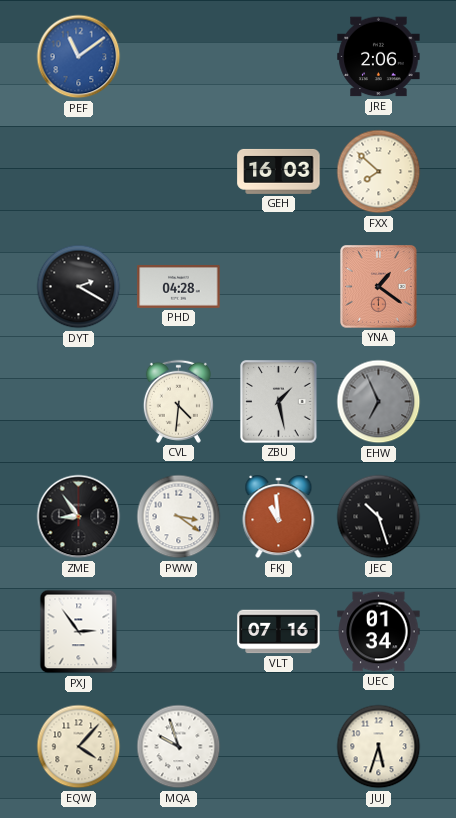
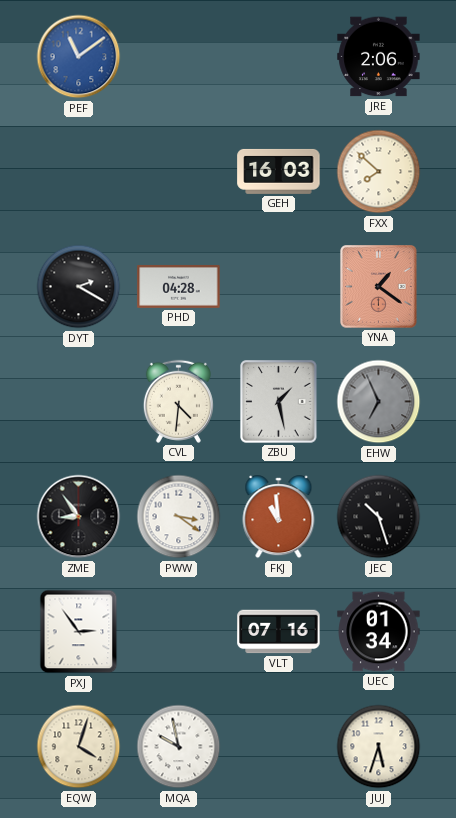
EQW: 4:07 -> 4:03
MQA: 9:57 -> 9:58
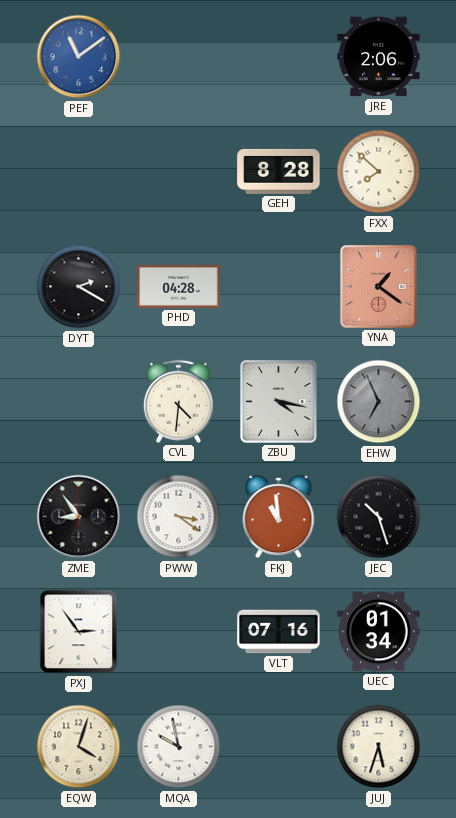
GEH: 16:03 -> 8:28
ZBU: 1:28 -> 4:17
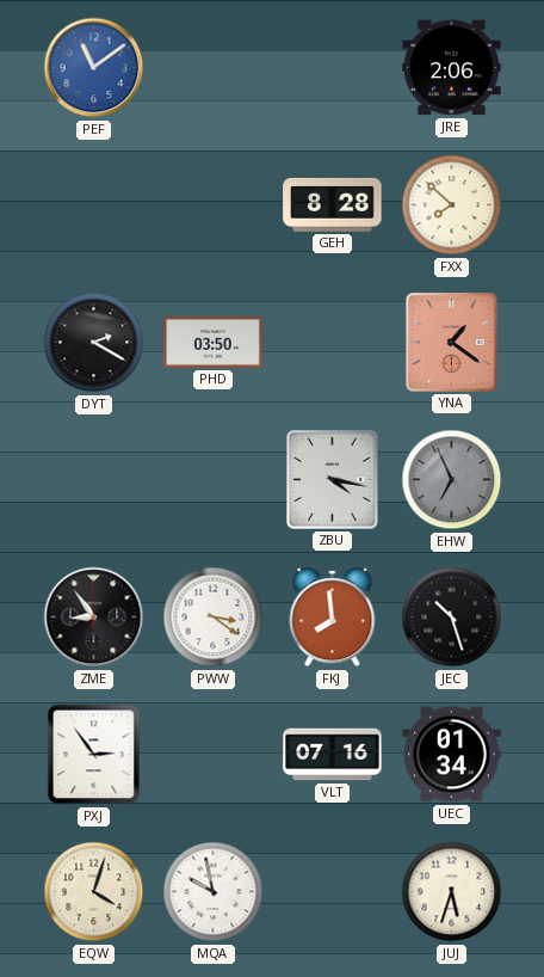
PHD: 04:28 -> 03:50
CVL: 4:31 -> none
FKJ: 10:59 -> 7:59
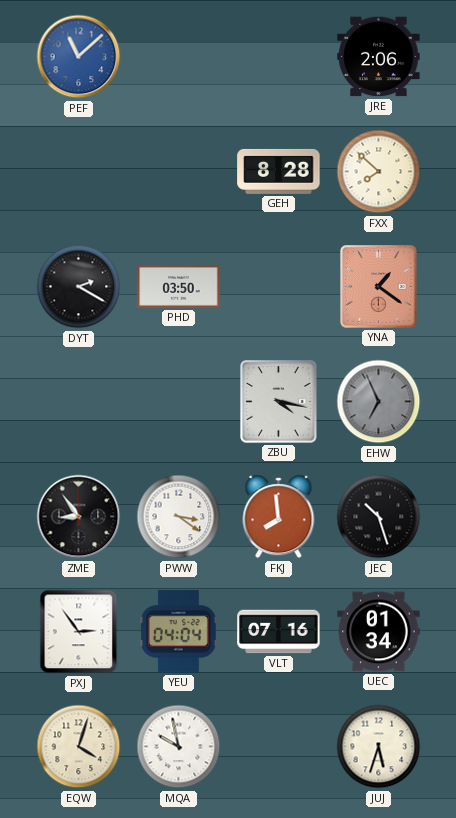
PEF: 11:09 -> 11:08
YEU: none -> 04:04
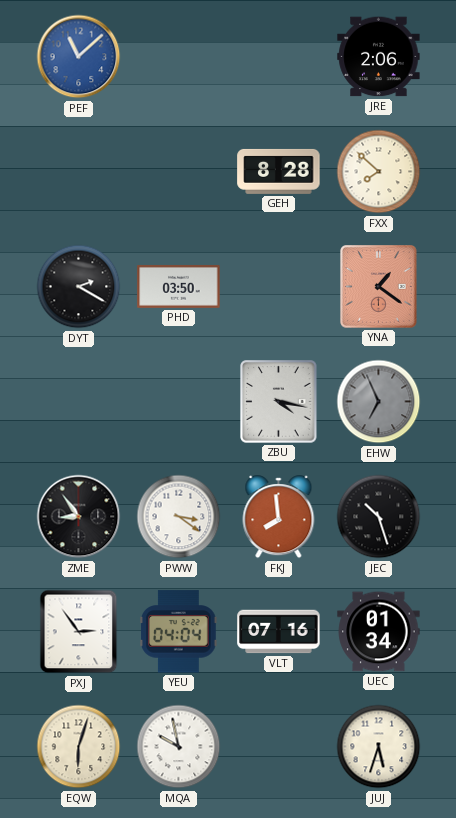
EQW: 4:03 -> 6:03
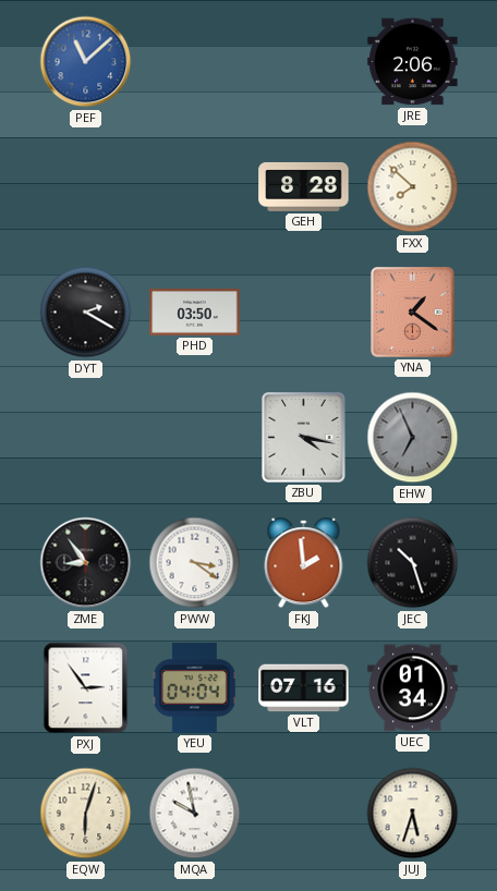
FKJ: 7:59 -> 1:59
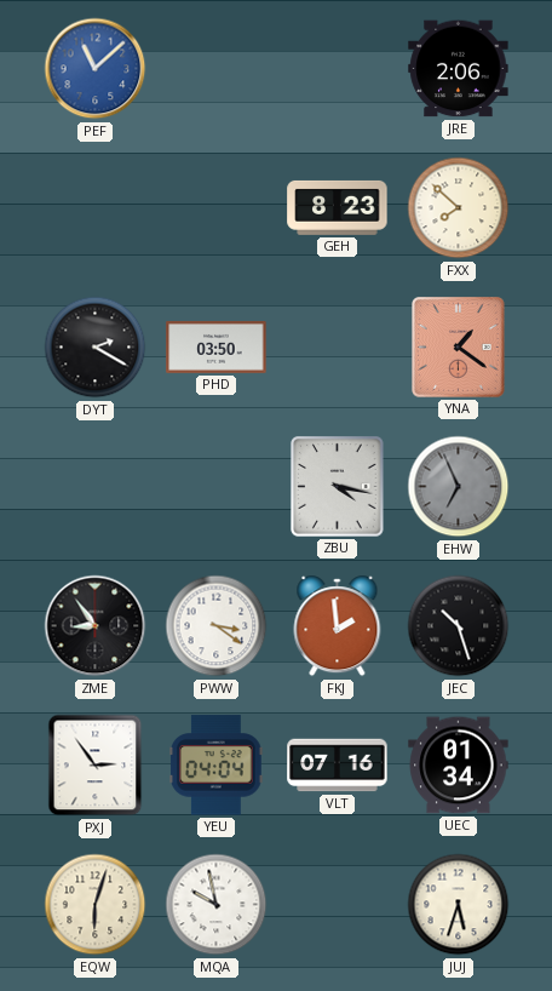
GEH: 8:28 -> 8:23
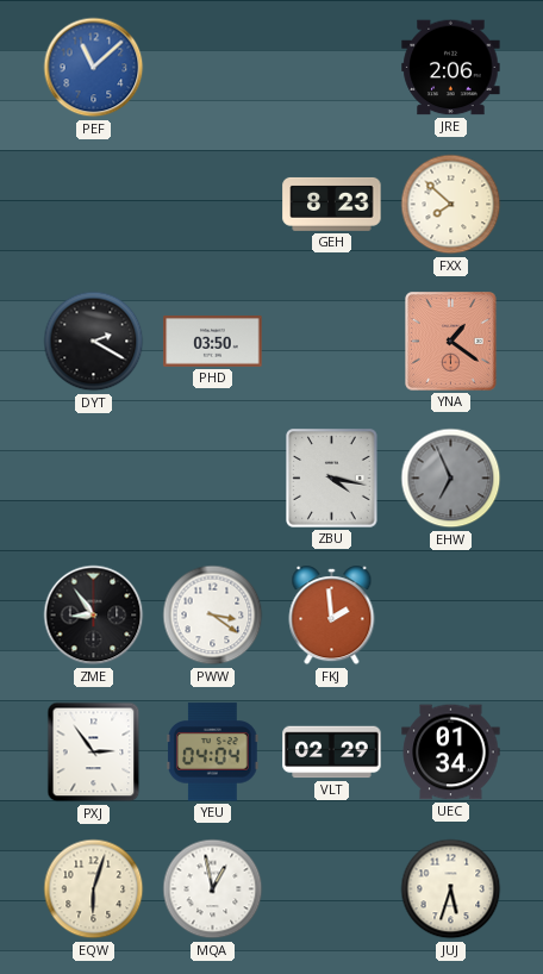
JEC: 10:27 -> none
VLT: 07:16 -> 02:29
MQA: 9:58 -> 12:58
